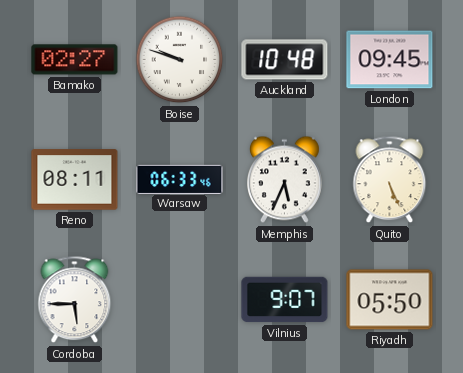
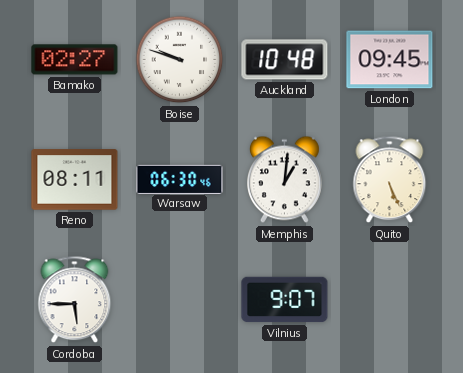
Warsaw: 06:33 -> 06:30
Memphis: 5:34 -> 1:01
Riyadh: 05:50 -> none
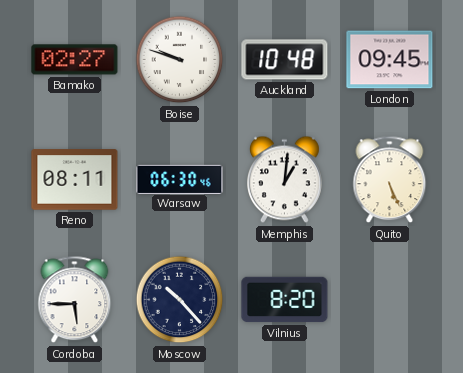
Moscow: none -> 10:23
Vilnius: 9:07 -> 8:20
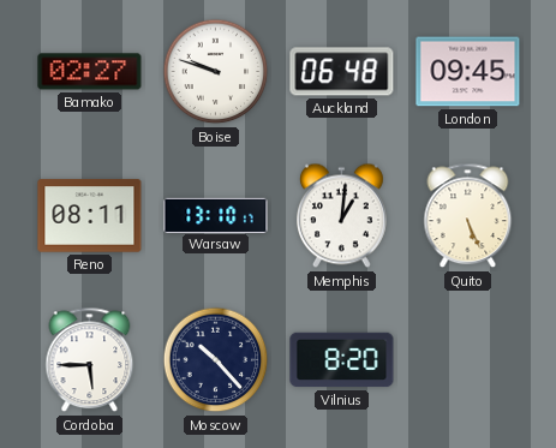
Auckland: 10:48 -> 06:48
Warsaw: 06:30 -> 13:10
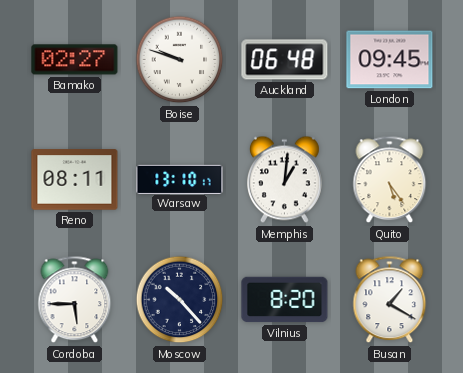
Quito: 5:26 -> 5:24
Busan: none -> 1:20
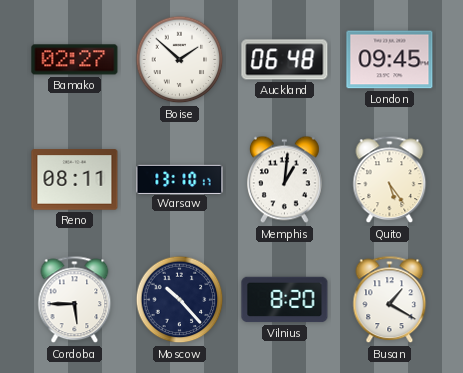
Boise: 9:48 -> 1:52
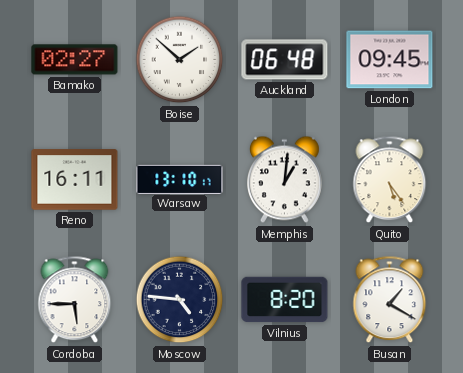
Reno: 08:11 -> 16:11
Moscow: 10:23 -> 4:46
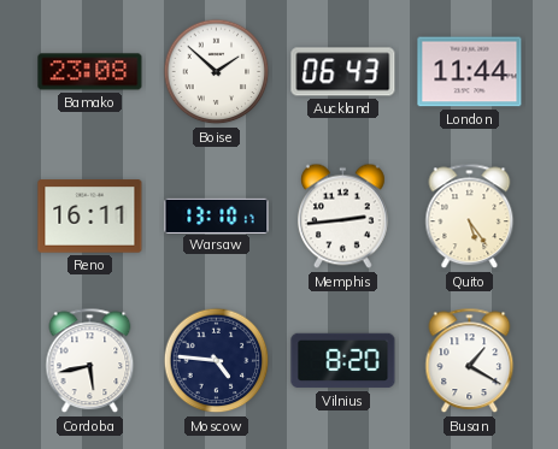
Bamako: 02:27 -> 23:08
Auckland: 06:48 -> 06:43
London: 09:45 -> 11:44
Memphis: 1:01 -> 2:44
Cordoba: 5:45 -> 5:43
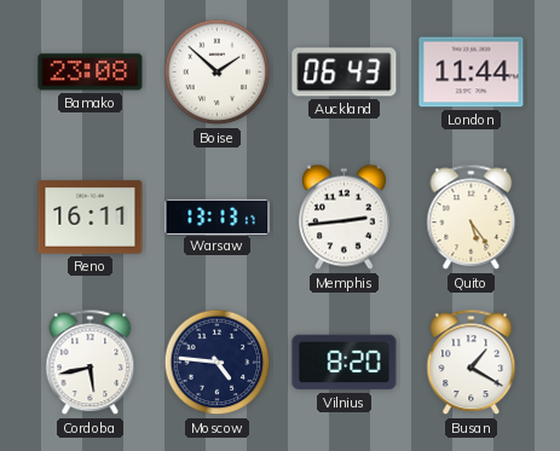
Warsaw: 13:10 -> 13:13
